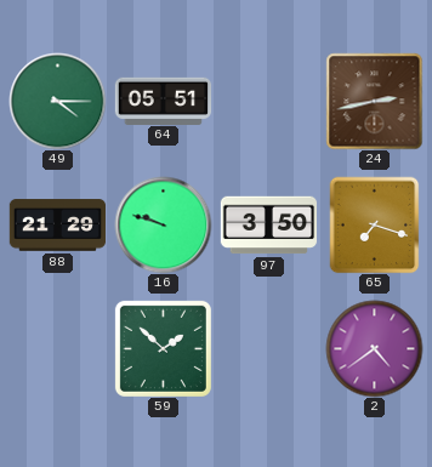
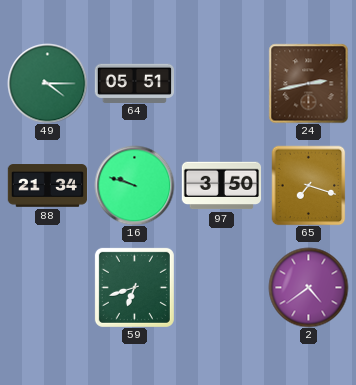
88: 21:29 -> 21:34
59: 1:52 -> 6:42
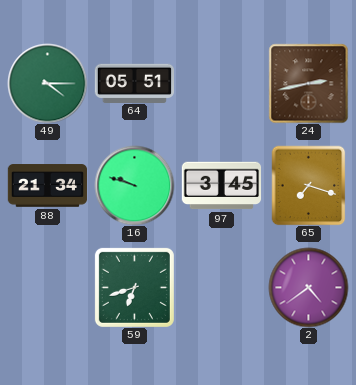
97: 3:50 -> 3:45
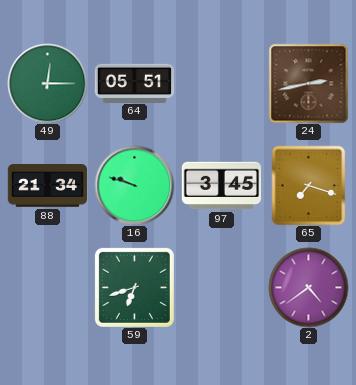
49: 4:15 -> 12:15
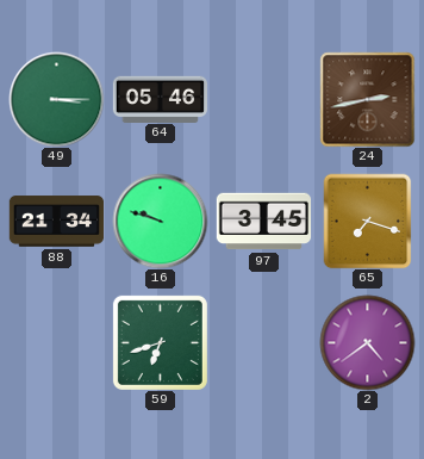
49: 12:15 -> 3:15
64: 05:51 -> 05:46
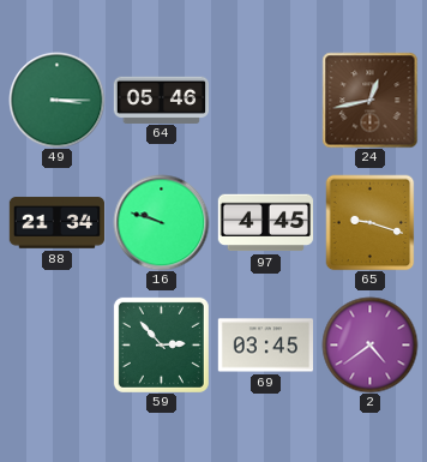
24: 2:43 -> 12:43
97: 3:45 -> 4:45
65: 7:18 -> 9:18
59: 6:42 -> 2:53
69: none -> 03:45
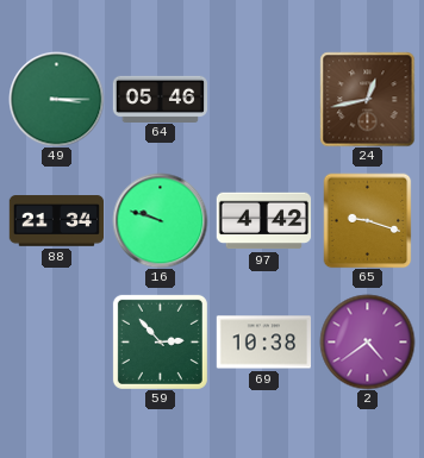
97: 4:45 -> 4:42
69: 03:45 -> 10:38
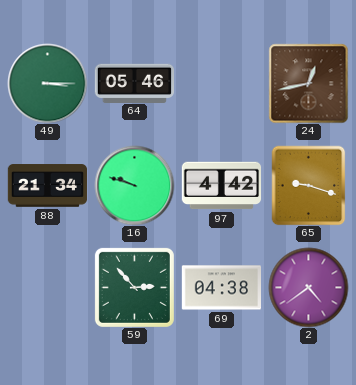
69: 10:38 -> 04:38
